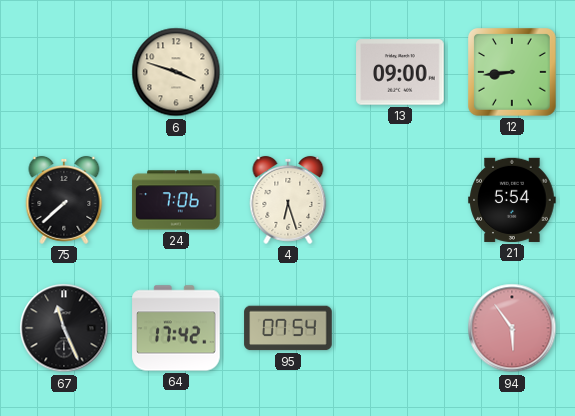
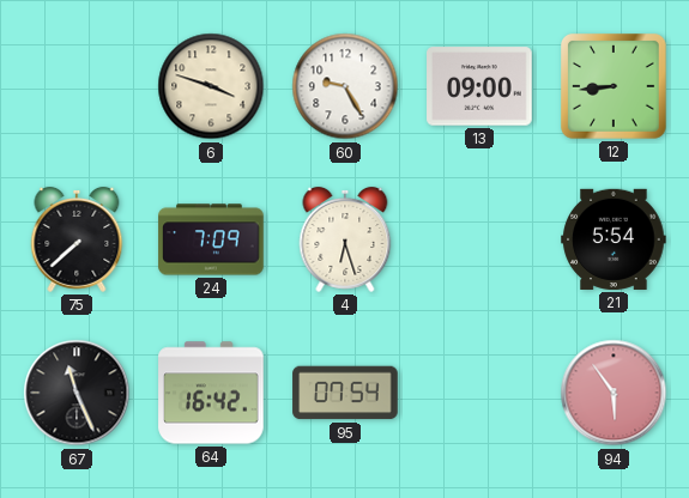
60: none -> 9:25
24: 7:06 -> 7:09
64: 17:42 -> 16:42
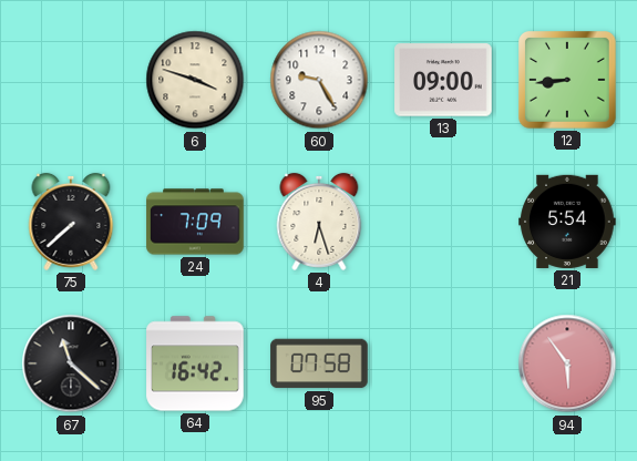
67: 11:26 -> 11:22
95: 07:54 -> 07:58
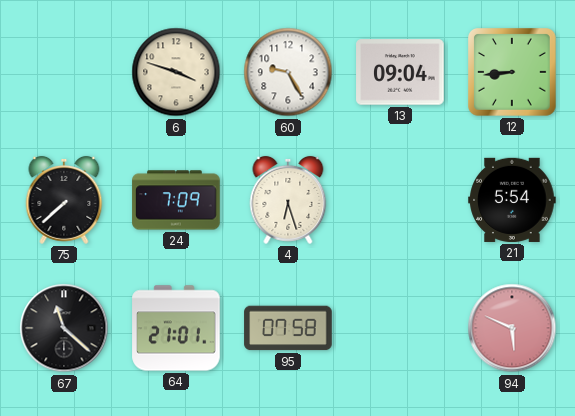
13: 09:00 -> 09:04
64: 16:42 -> 21:01
94: 5:54 -> 5:49
